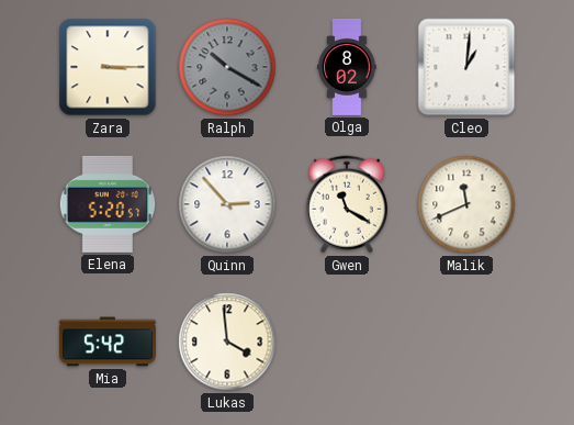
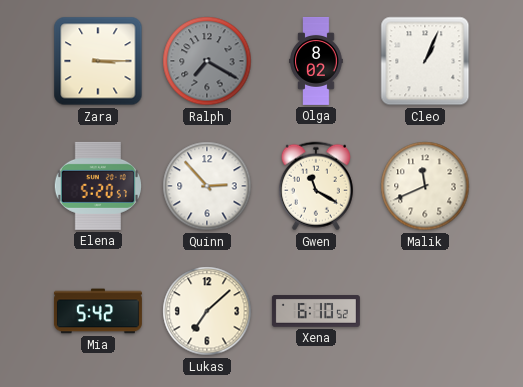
Ralph: 10:20 -> 7:20
Cleo: 1:01 -> 1:04
Lukas: 3:59 -> 7:08
Xena: none -> 6:10
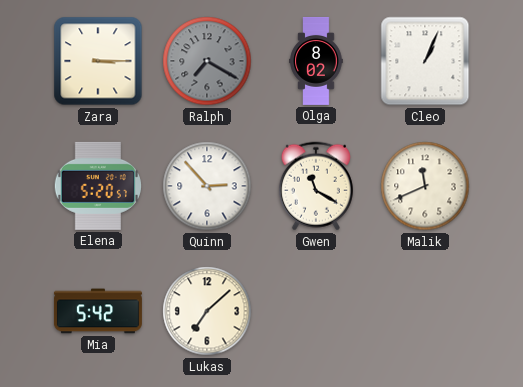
Xena: 6:10 -> none
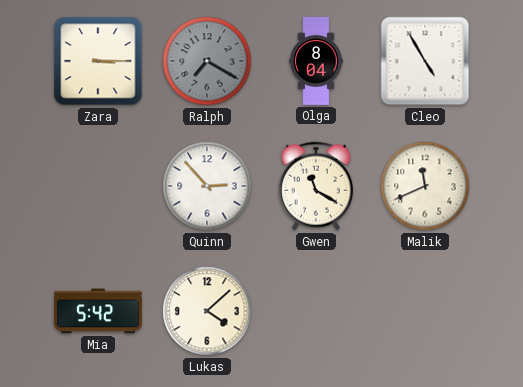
Olga: 8:02 -> 8:04
Cleo: 1:04 -> 4:55
Elena: 5:20 -> none
Lukas: 7:08 -> 4:08
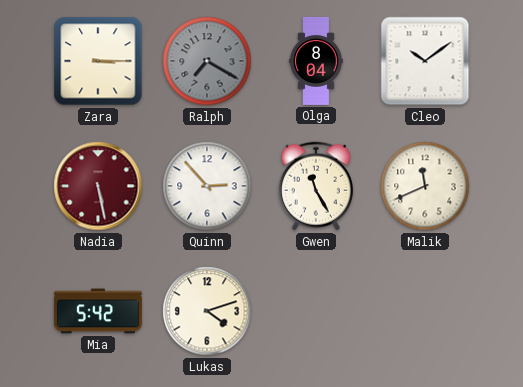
Cleo: 4:55 -> 10:09
Nadia: none -> 5:28
Gwen: 11:20 -> 11:25
Lukas: 4:08 -> 4:12
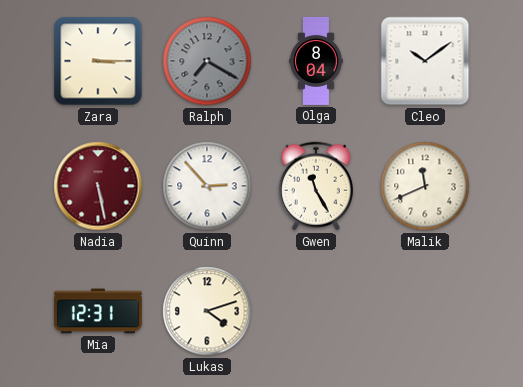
Mia: 5:42 -> 12:31
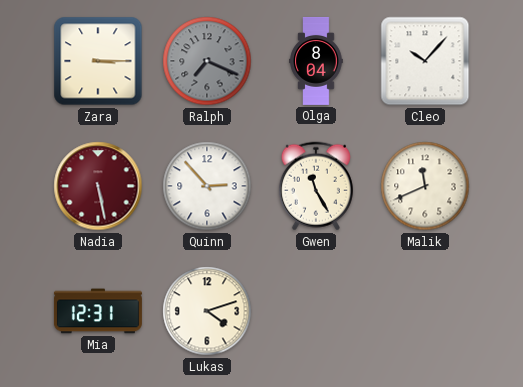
Ralph: 7:20 -> 7:19
Cleo: 10:09 -> 10:07
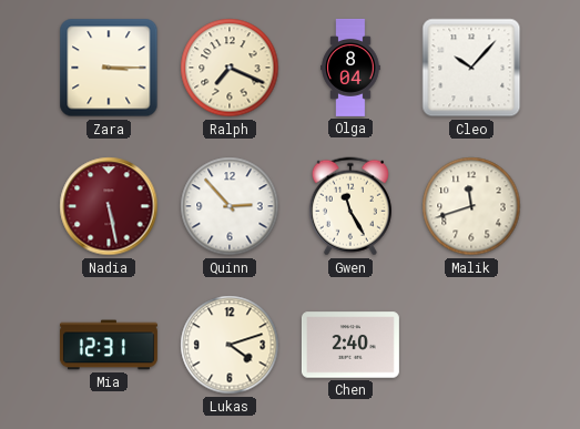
Ralph dial: grey -> cream
Malik: 11:41 -> 11:42
Chen: none -> 2:40
